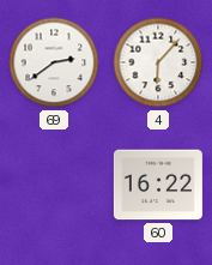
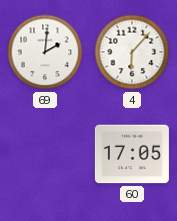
69: 2:39 -> 2:01
60: 16:22 -> 17:05
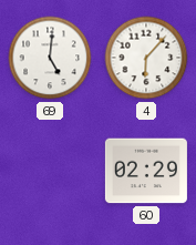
69: 2:01 -> 5:01
60: 17:05 -> 02:29
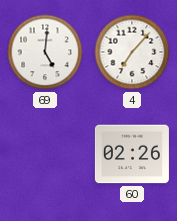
4: 6:07 -> 7:07
60: 02:29 -> 02:26
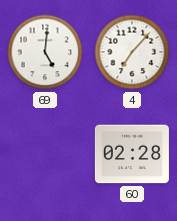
60: 02:26 -> 02:28
